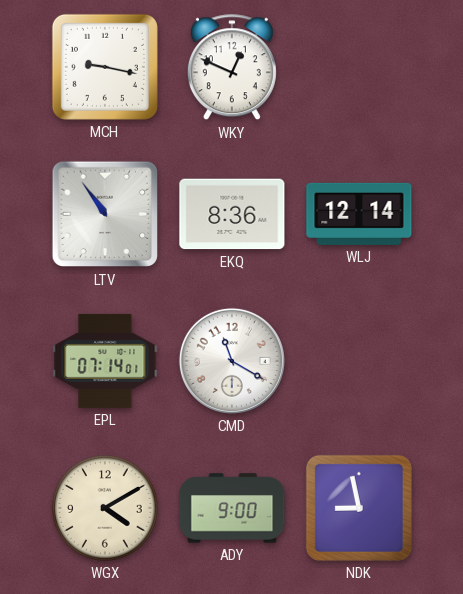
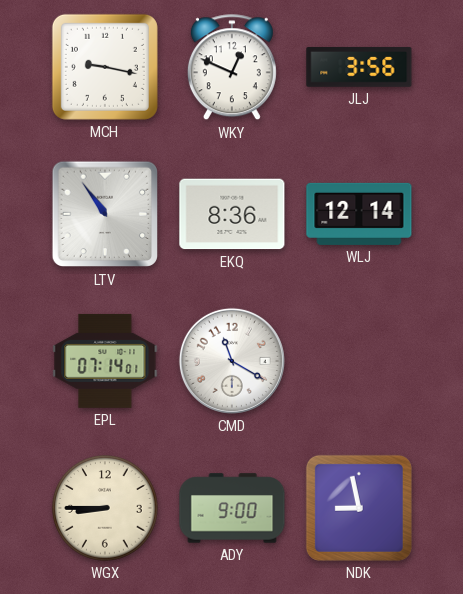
JLJ: none -> 3:56
WGX: 4:10 -> 8:45
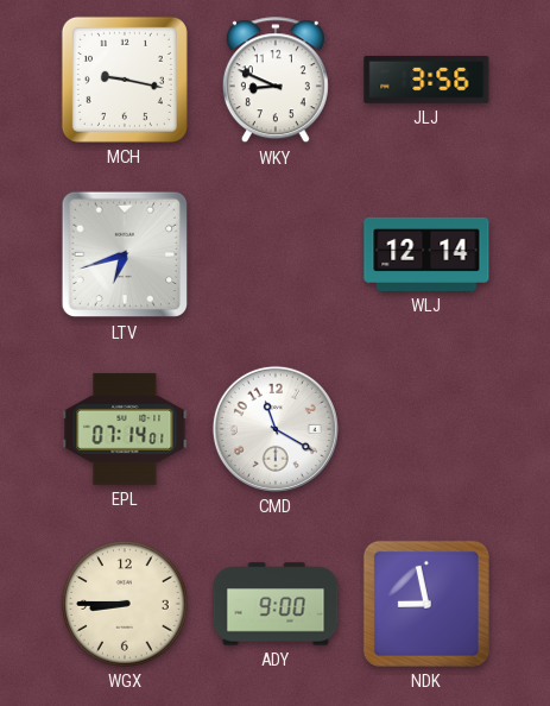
WKY: 12:49 -> 8:49
LTV: 10:54 -> 6:42
EKQ: 8:36 -> none
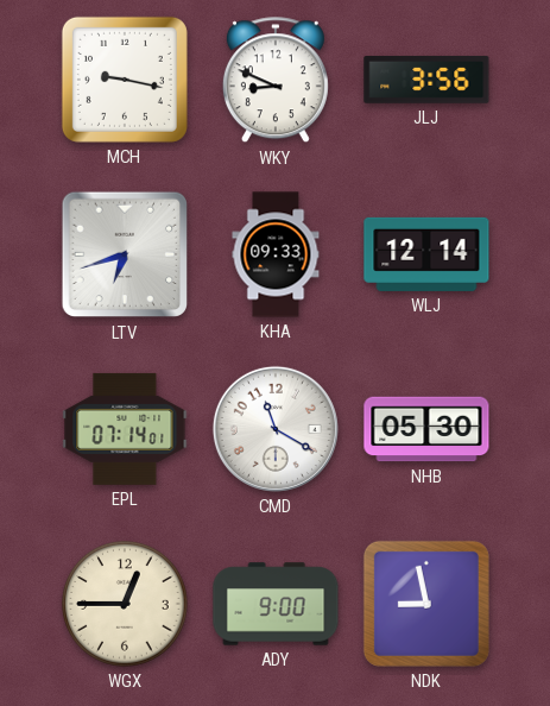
KHA: none -> 09:33
NHB: none -> 05:30
WGX: 8:45 -> 12:45
